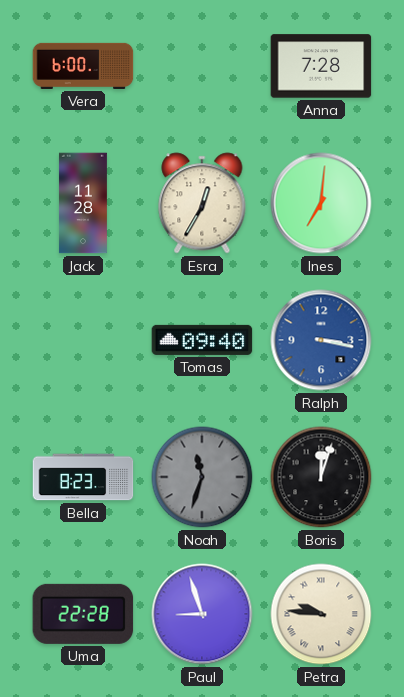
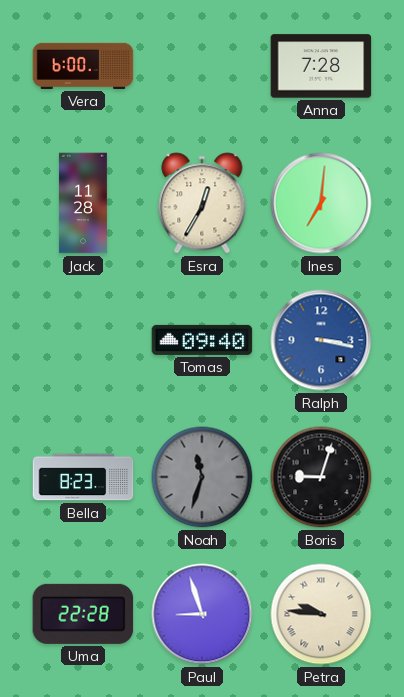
Boris: 12:03 -> 9:03
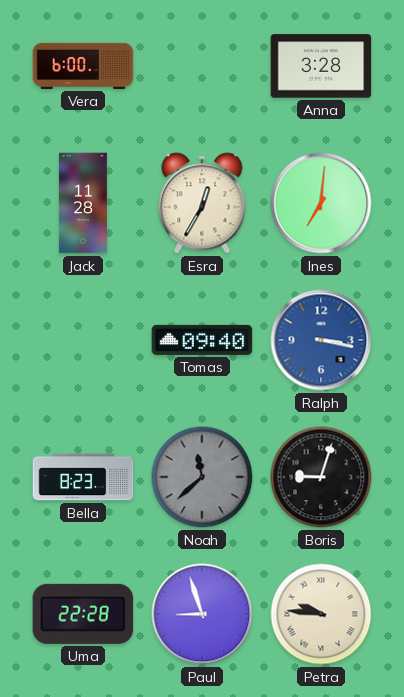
Anna: 7:28 -> 3:28
Noah: 11:33 -> 11:38
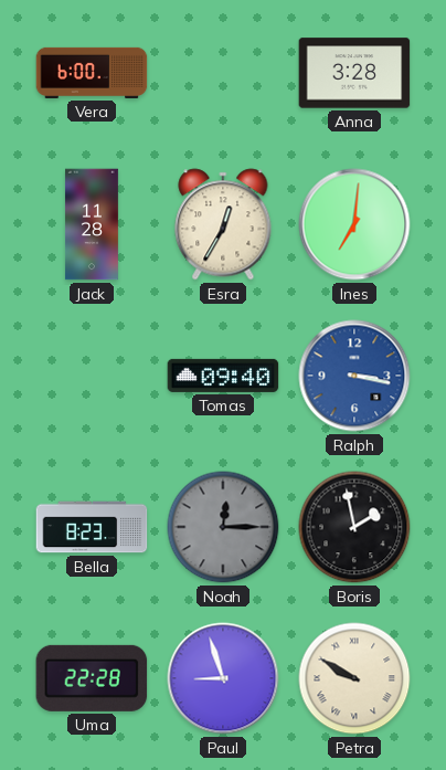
Noah: 11:38 -> 12:15
Boris: 9:03 -> 1:58
Petra: 9:46 -> 9:50
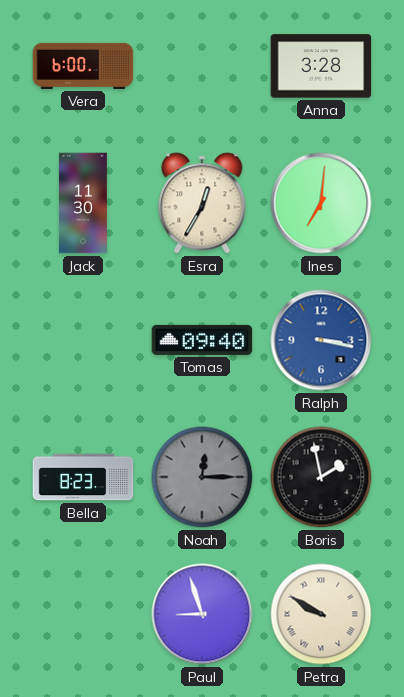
Jack: 11:28 -> 11:30
Uma: 22:28 -> none
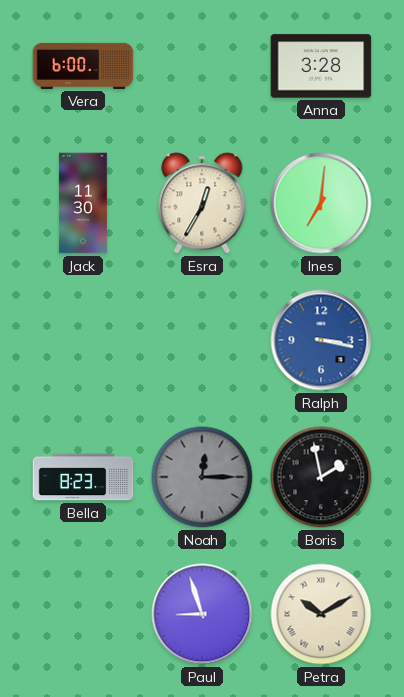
Tomas: 09:40 -> none
Petra: 9:50 -> 10:10
